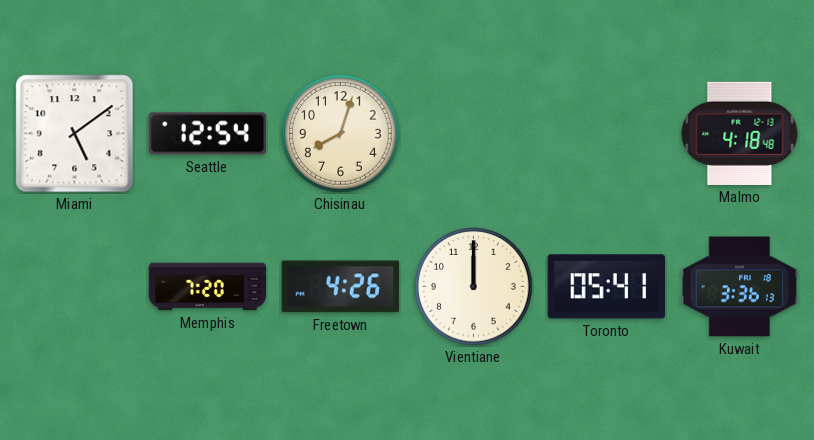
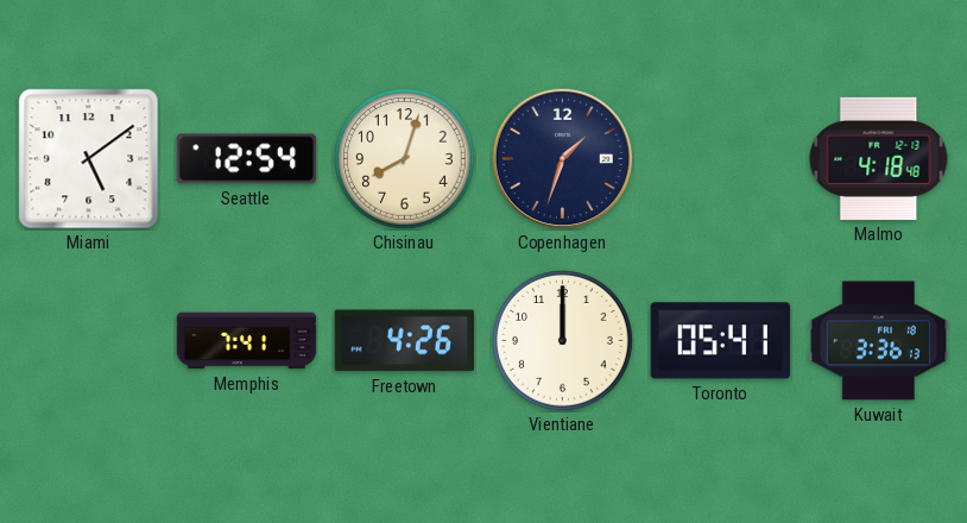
Copenhagen: none -> 1:33
Memphis: 7:20 -> 7:41
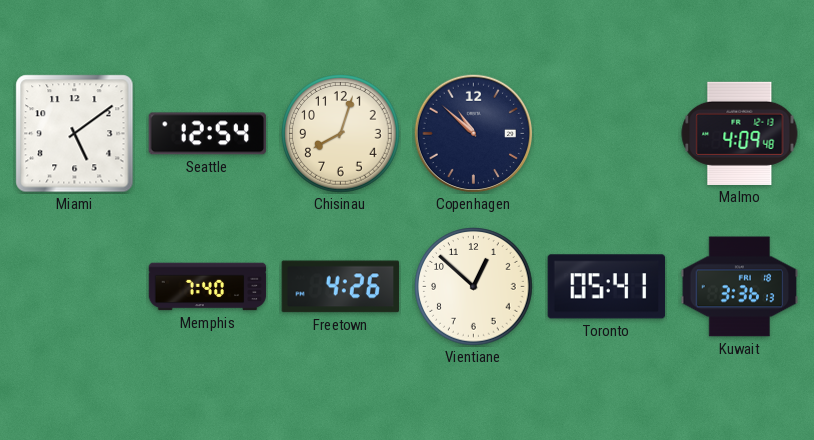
Copenhagen: 1:33 -> 10:52
Malmo: 4:18 -> 4:09
Memphis: 7:41 -> 7:40
Vientiane: 12:00 -> 12:52
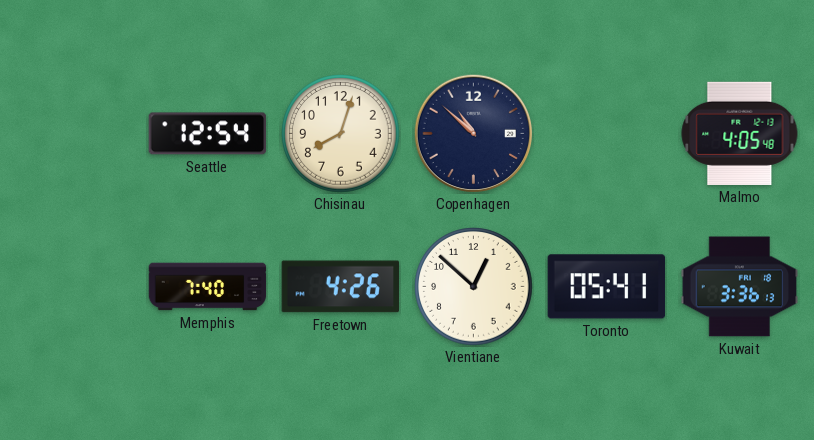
Miami: 5:09 -> none
Malmo: 4:09 -> 4:05
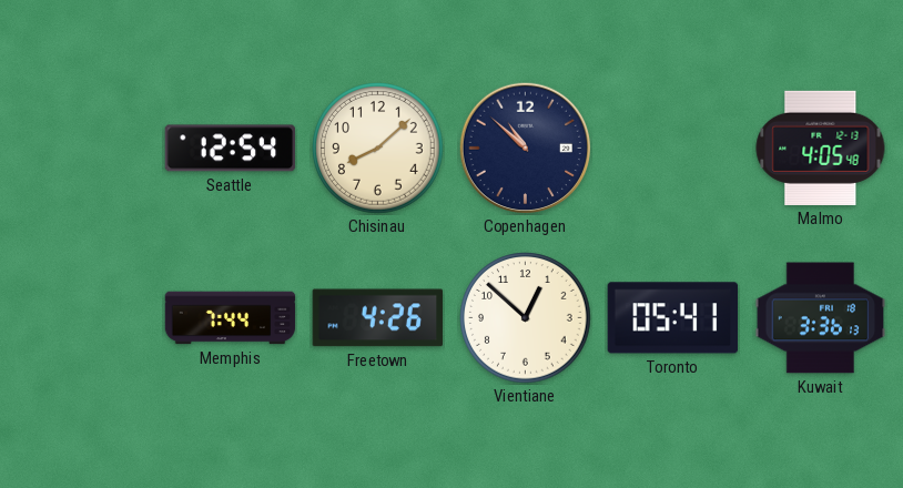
Chisinau: 8:03 -> 8:08
Memphis: 7:40 -> 7:44
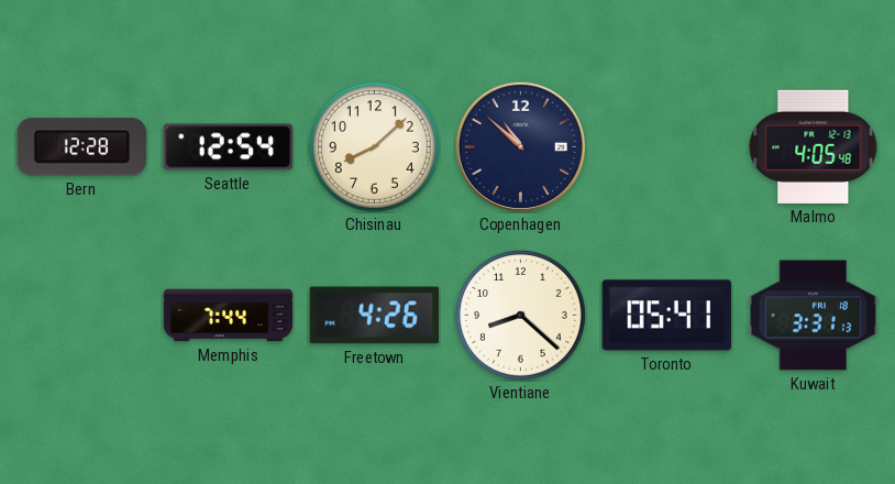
Bern: none -> 12:28
Vientiane: 12:52 -> 8:22
Kuwait: 3:36 -> 3:31
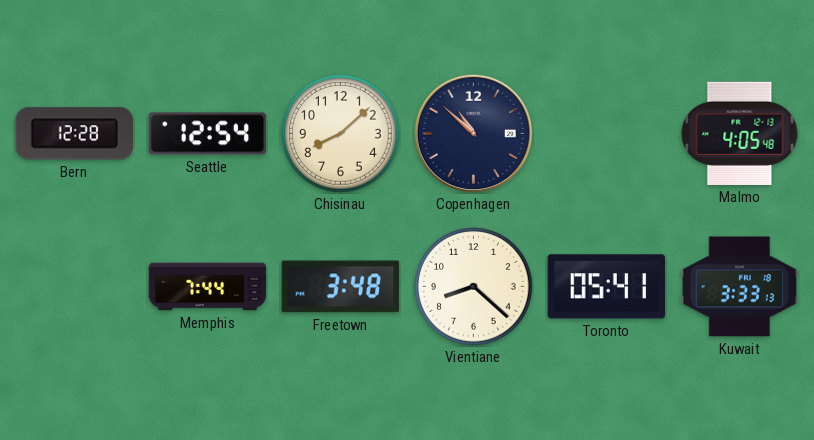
Freetown: 4:26 -> 3:48
Kuwait: 3:31 -> 3:33
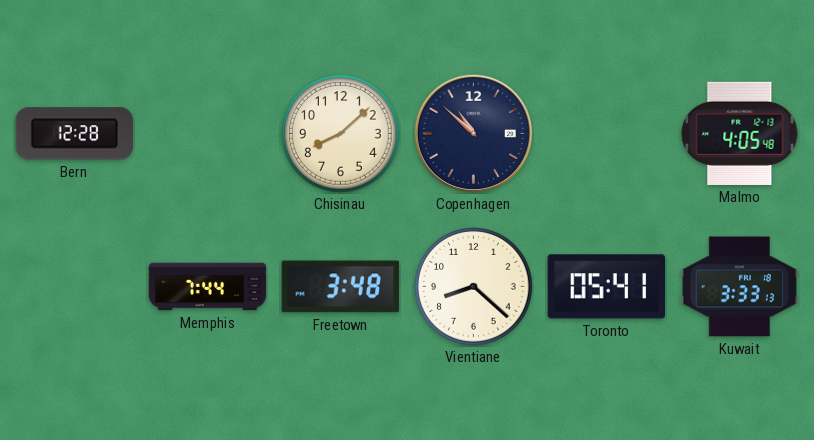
Seattle: 12:54 -> none
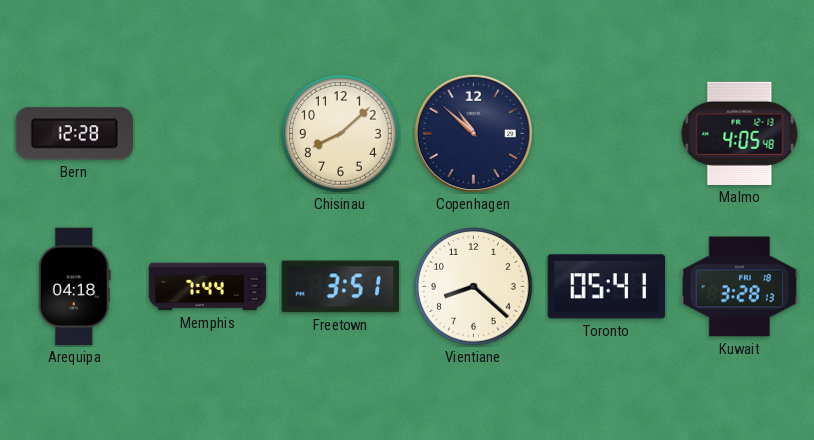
Arequipa: none -> 04:18
Freetown: 3:48 -> 3:51
Kuwait: 3:33 -> 3:28
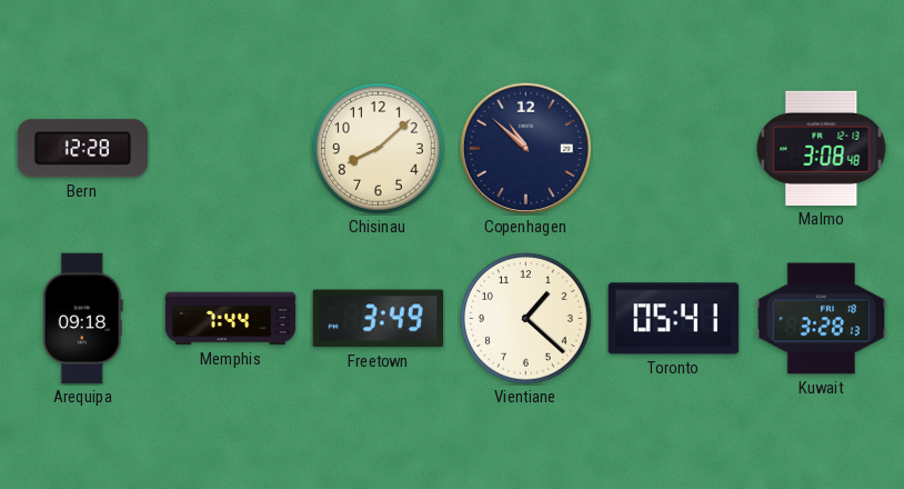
Malmo: 4:05 -> 3:08
Arequipa: 04:18 -> 09:18
Freetown: 3:51 -> 3:49
Vientiane: 8:22 -> 1:22
